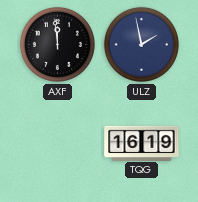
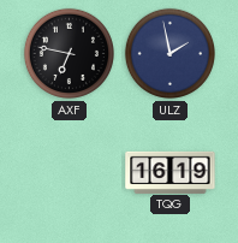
AXF: 11:59 -> 6:47
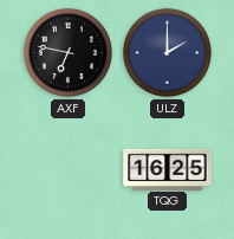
ULZ: 1:58 -> 2:00
TQG: 16:19 -> 16:25
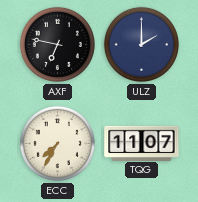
ECC: none -> 7:35
TQG: 16:25 -> 11:07
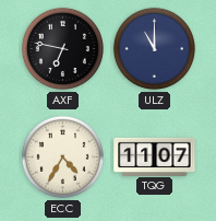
ULZ: 2:00 -> 11:00
ECC: 7:35 -> 4:35
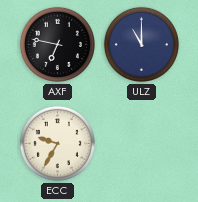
ECC: 4:35 -> 9:35
TQG: 11:07 -> none
